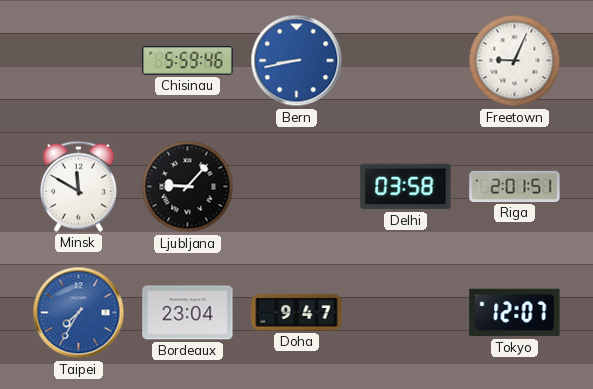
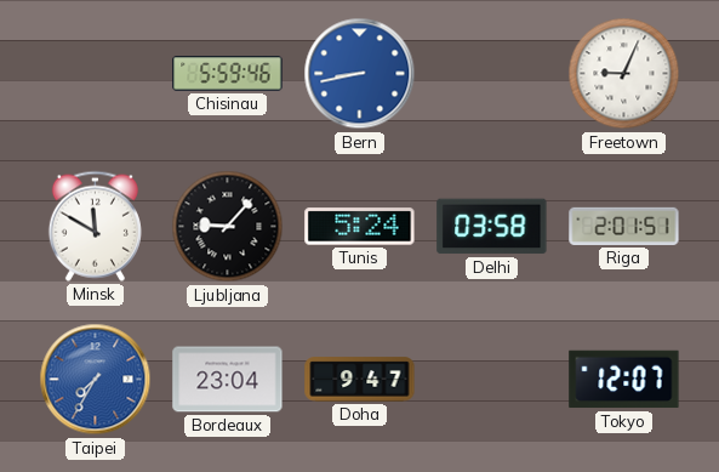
Tunis: none -> 5:24
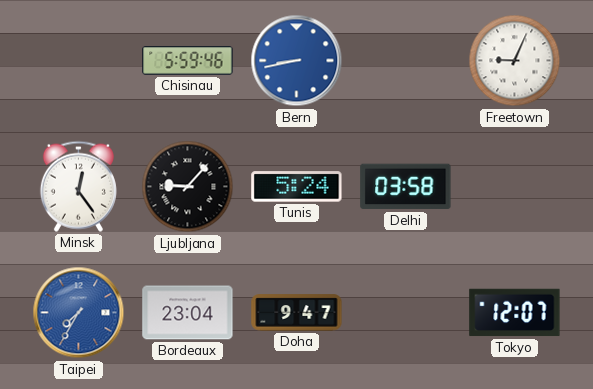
Minsk: 11:50 -> 12:24
Riga: 2:01 -> none
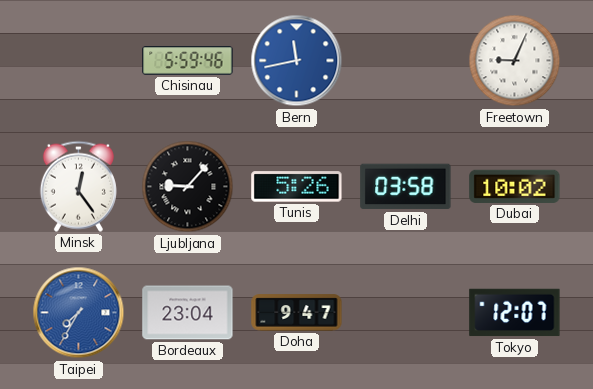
Bern: 8:43 -> 11:43
Tunis: 5:24 -> 5:26
Dubai: none -> 10:02
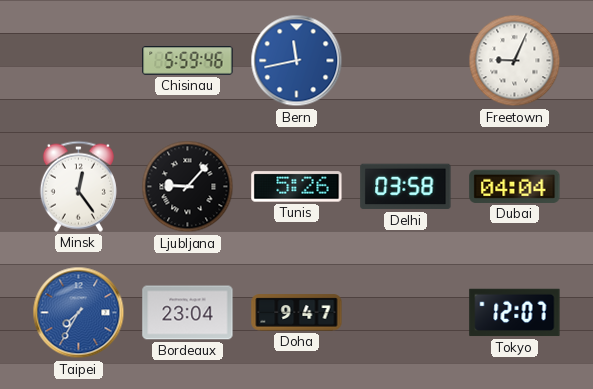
Dubai: 10:02 -> 04:04
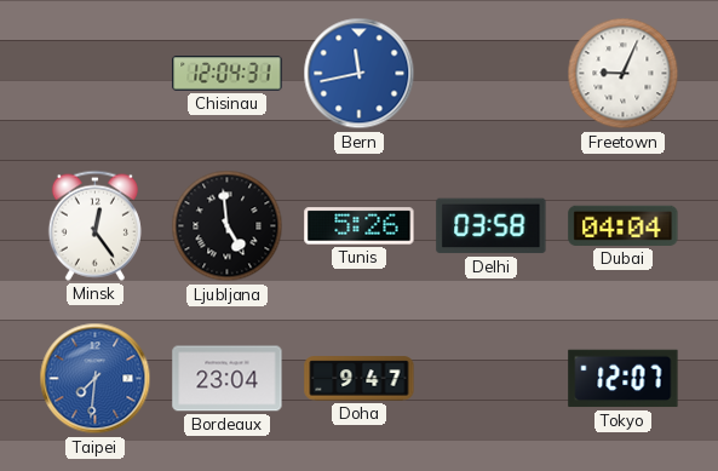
Chisinau: 5:59 -> 12:04
Ljubljana: 9:07 -> 4:59
Taipei: 7:35 -> 7:31
